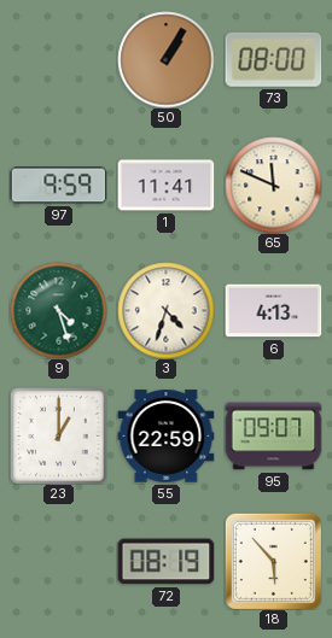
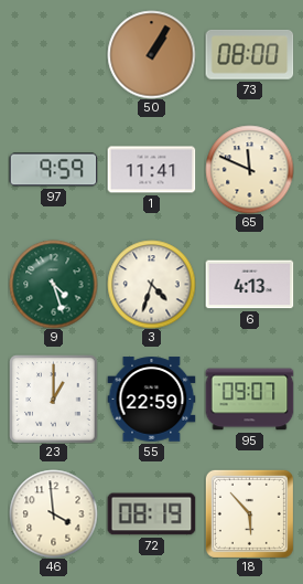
46: none -> 3:59
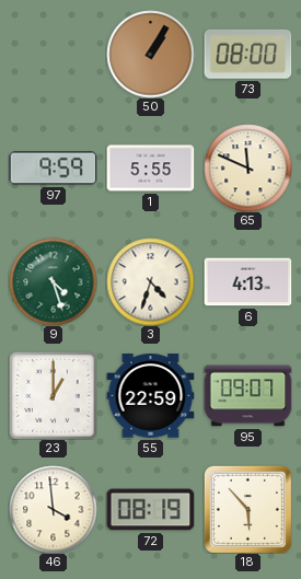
1: 11:41 -> 5:55
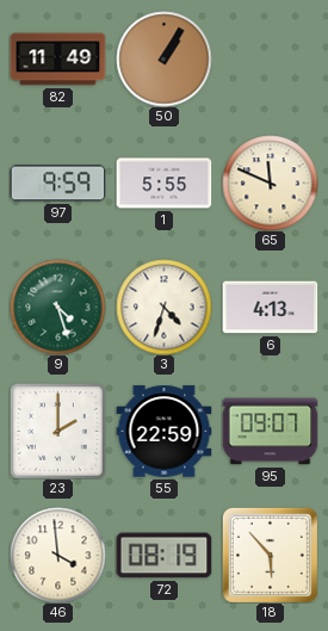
82: none -> 11:49
73: 08:00 -> none
23: 1:00 -> 2:00
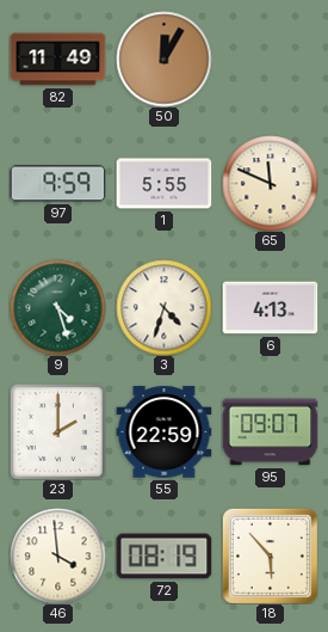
50: 1:05 -> 12:05
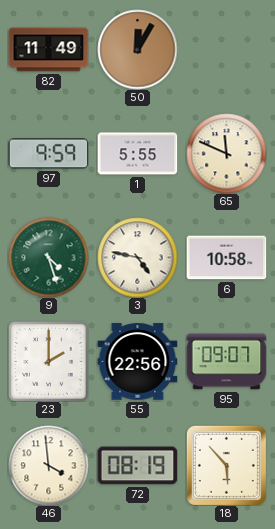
3: 4:33 -> 4:47
6: 4:13 -> 10:58
55: 22:59 -> 22:56
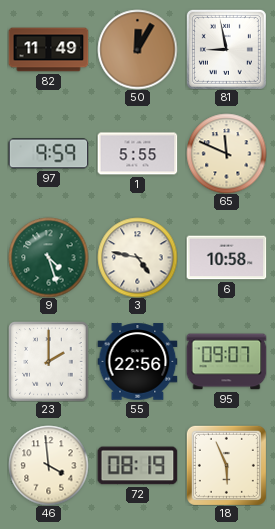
81: none -> 8:58
18: 5:53 -> 5:56
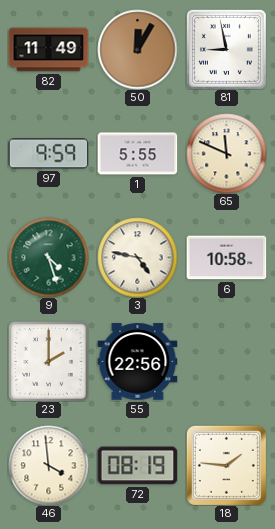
95: 09:07 -> none
18: 5:56 -> 1:46
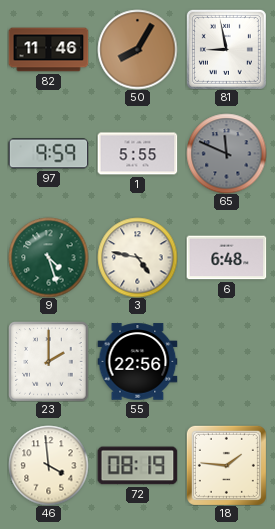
82: 11:49 -> 11:46
50: 12:05 -> 8:05
65 dial: cream -> grey
6: 10:58 -> 6:48
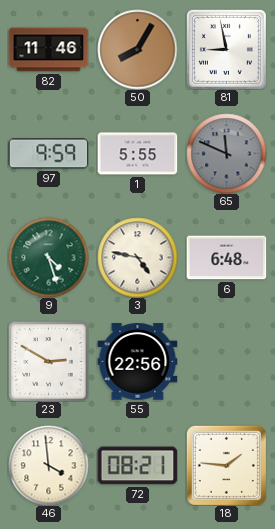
23: 2:00 -> 2:50
72: 08:19 -> 08:21
